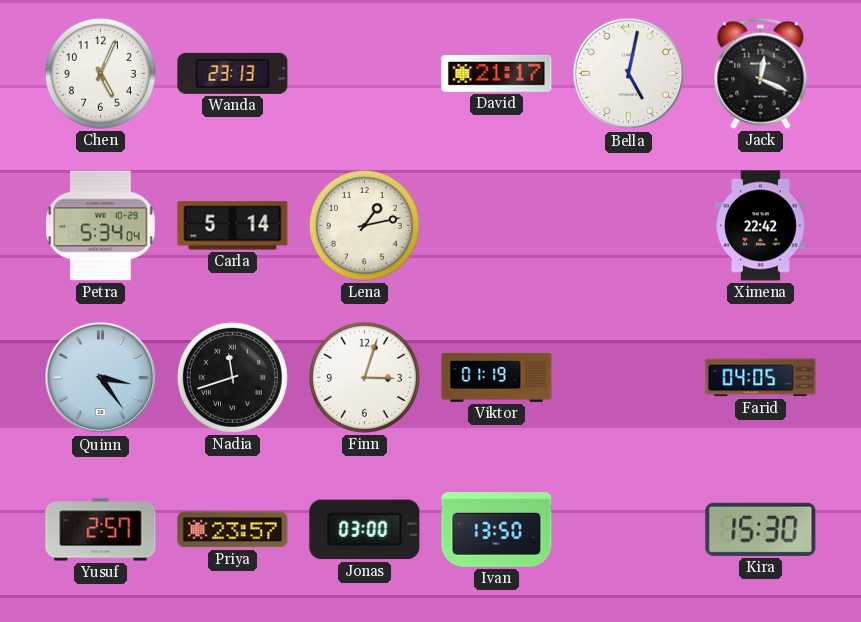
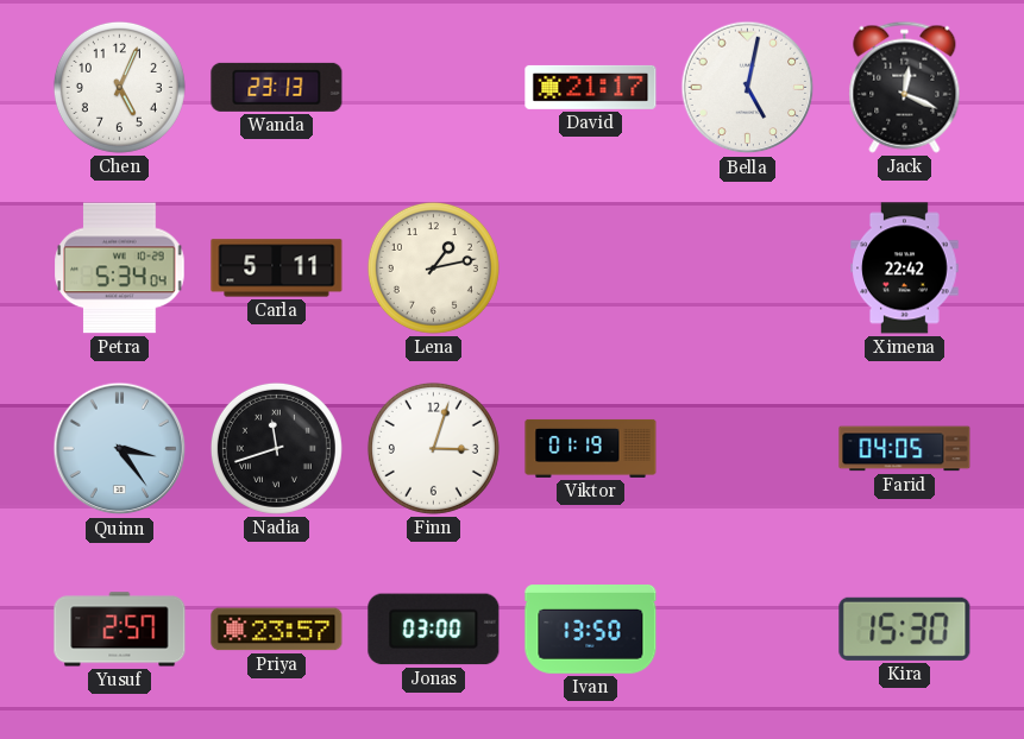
Carla: 5:14 -> 5:11
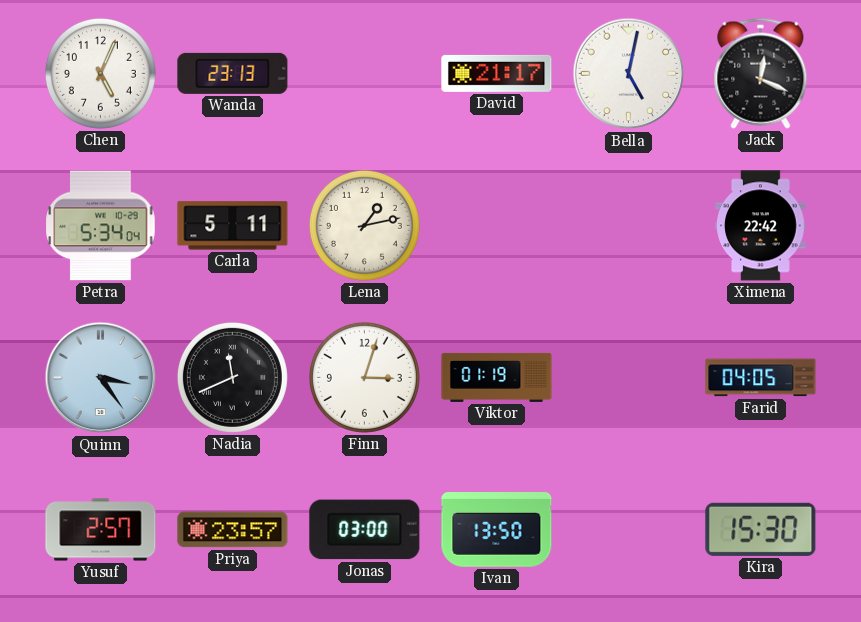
Nadia: 11:42 -> 11:41
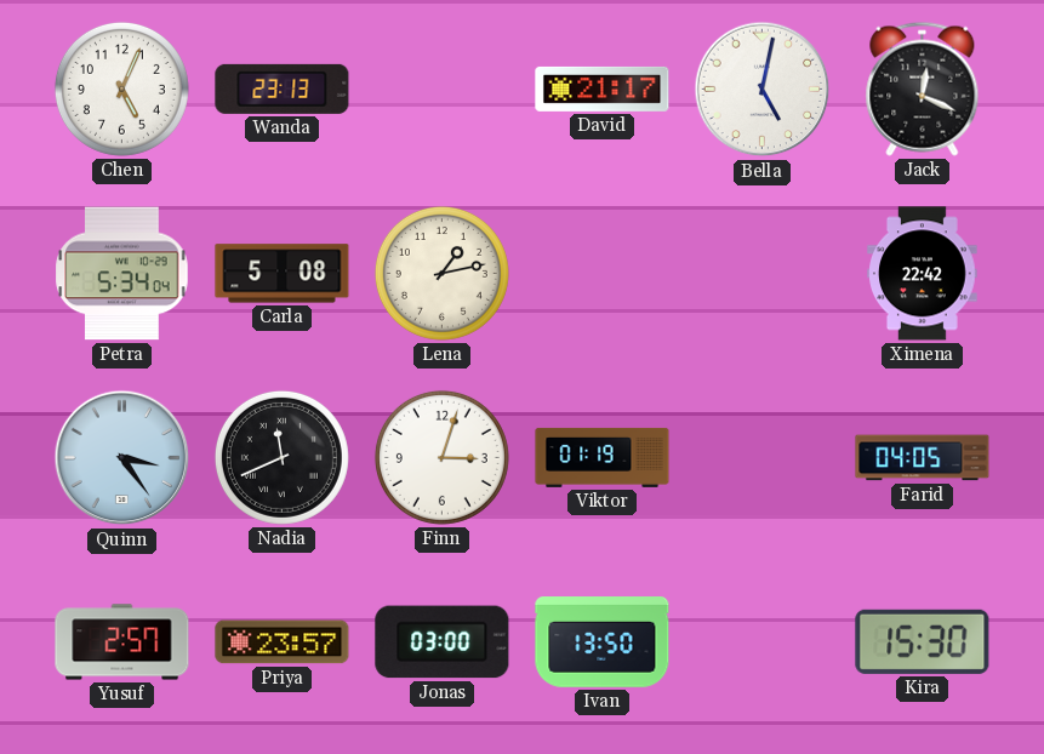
Carla: 5:11 -> 5:08
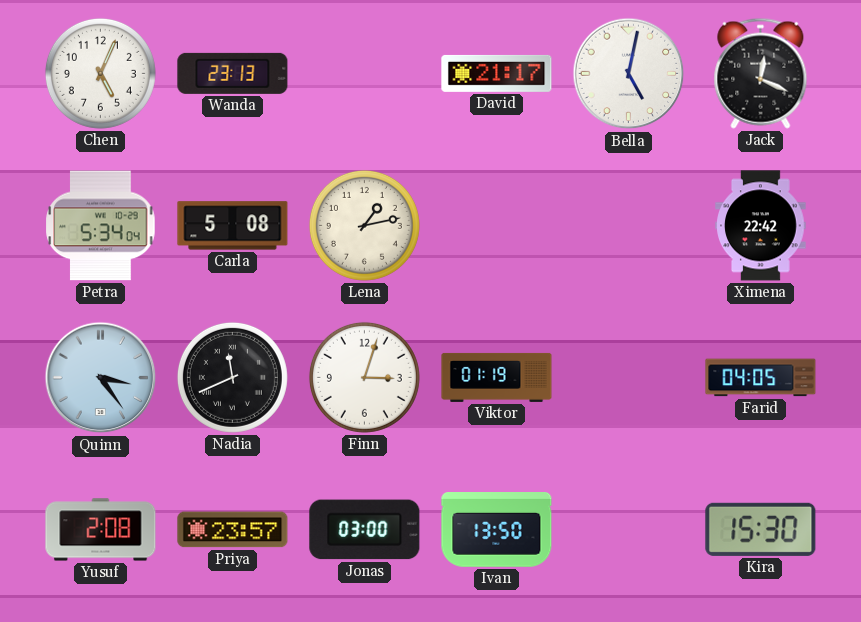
Yusuf: 2:57 -> 2:08
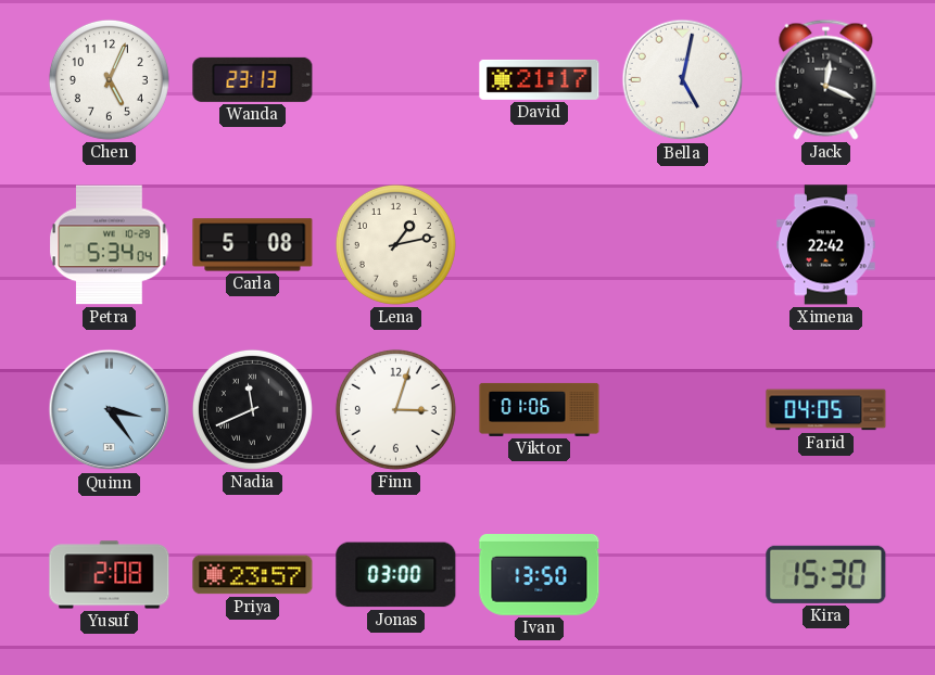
Viktor: 01:19 -> 01:06
